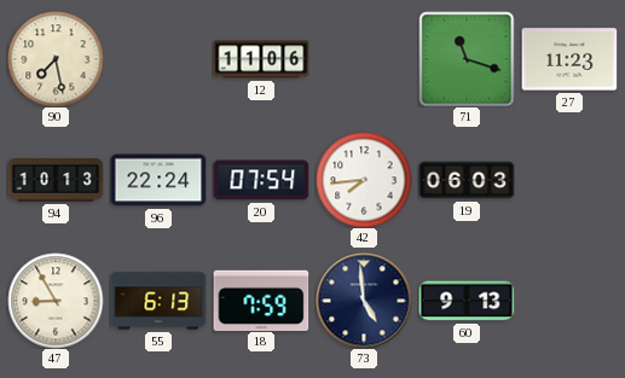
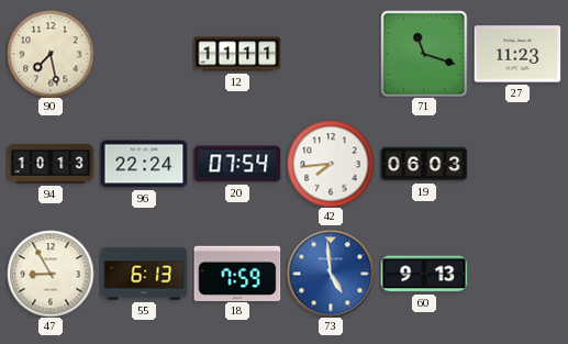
12: 11:06 -> 11:11
73 dial: navy -> blue
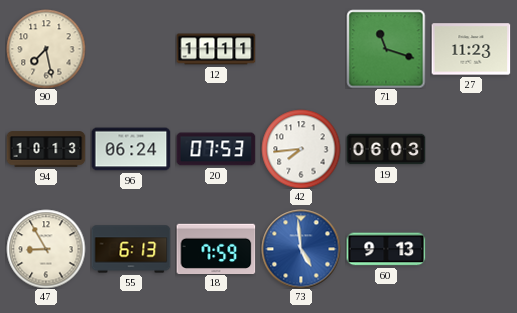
96: 22:24 -> 06:24
20: 07:54 -> 07:53
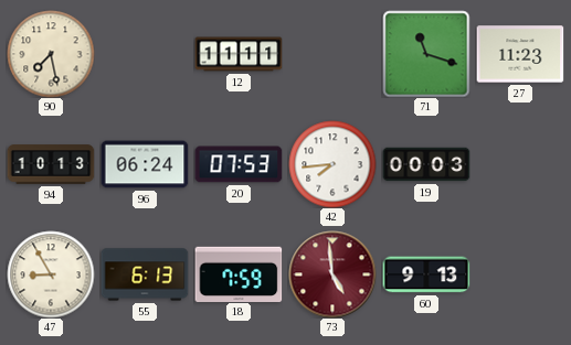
19: 06:03 -> 00:03
73 dial: blue -> burgundy
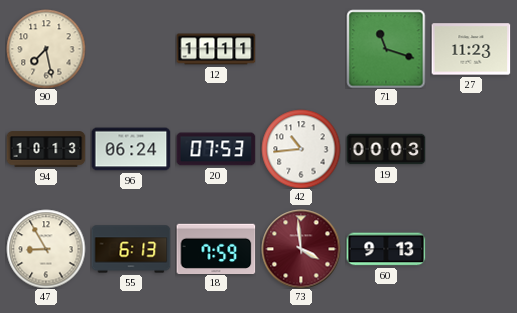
42: 7:44 -> 10:44
73: 4:59 -> 3:59
